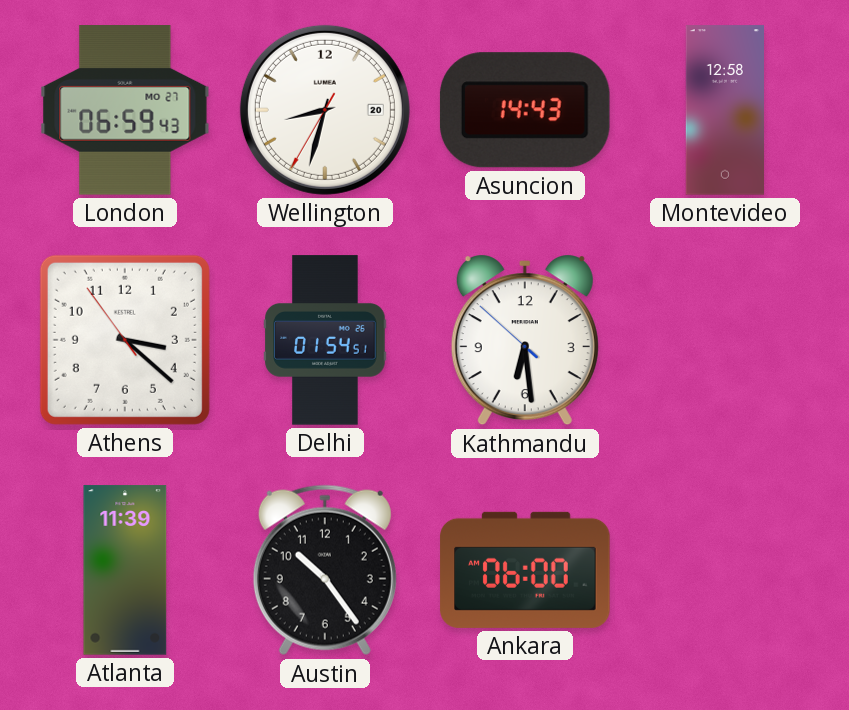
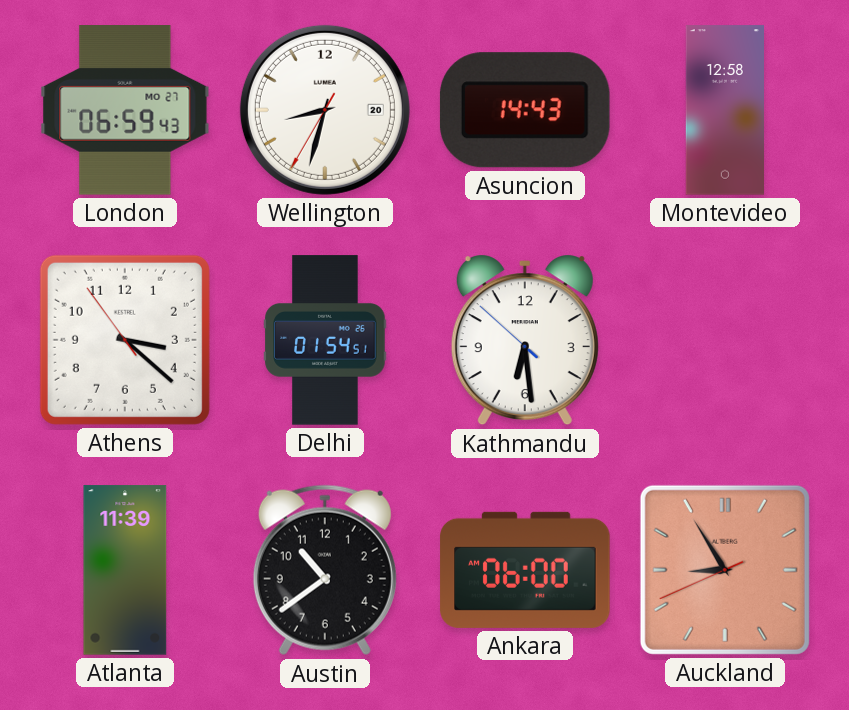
Austin: 10:24 -> 10:39
Auckland: none -> 8:54
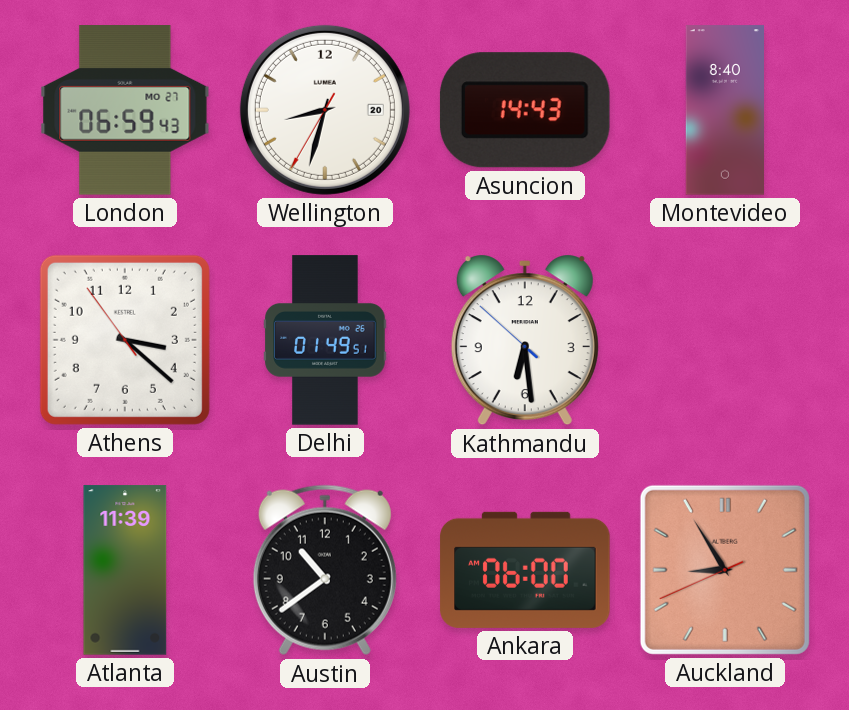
Montevideo: 12:58 -> 8:40
Delhi: 01:54 -> 01:49
